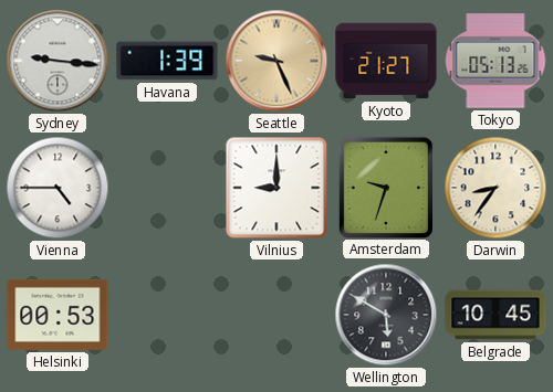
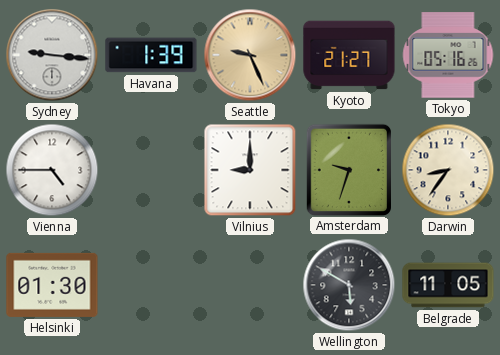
Tokyo: 05:13 -> 05:16
Helsinki: 00:53 -> 01:30
Belgrade: 10:45 -> 11:05
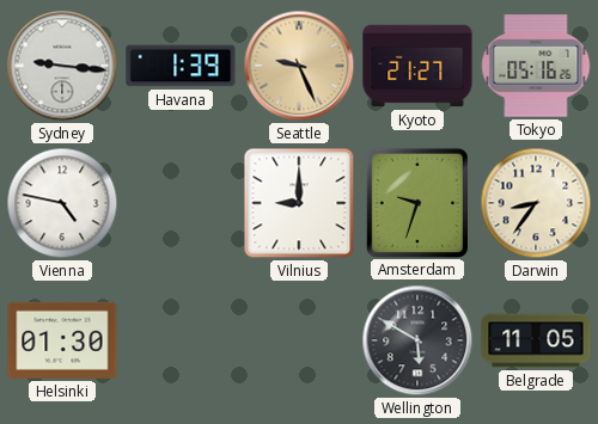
Vienna: 4:45 -> 4:47
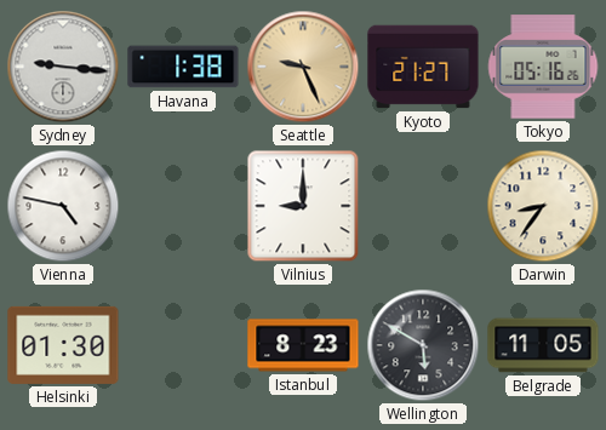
Havana: 1:39 -> 1:38
Amsterdam: 9:33 -> none
Istanbul: none -> 8:23
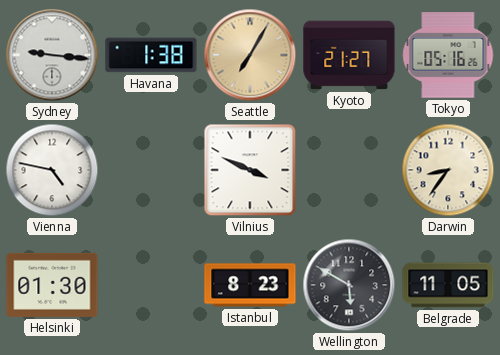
Seattle: 9:26 -> 7:05
Vilnius: 9:00 -> 3:49
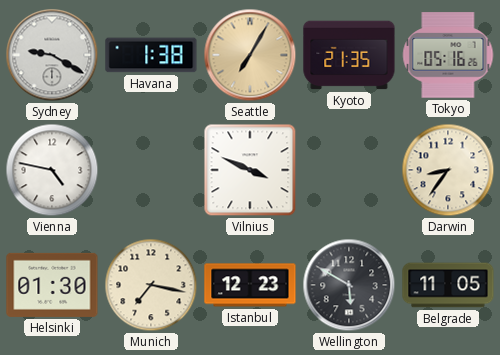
Sydney: 9:16 -> 9:20
Kyoto: 21:27 -> 21:35
Munich: none -> 7:17
Istanbul: 8:23 -> 12:23
